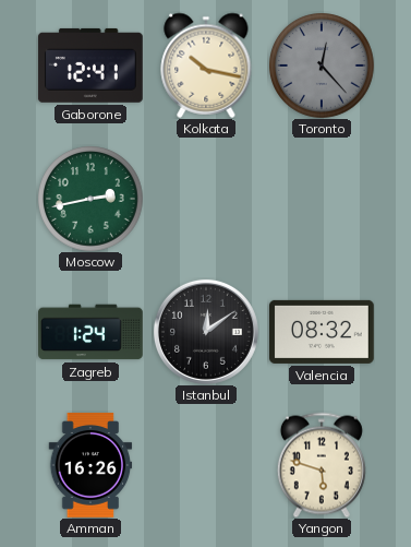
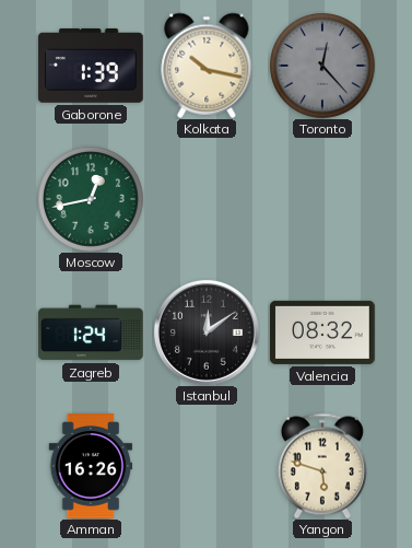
Gaborone: 12:41 -> 1:39
Moscow: 2:43 -> 12:43
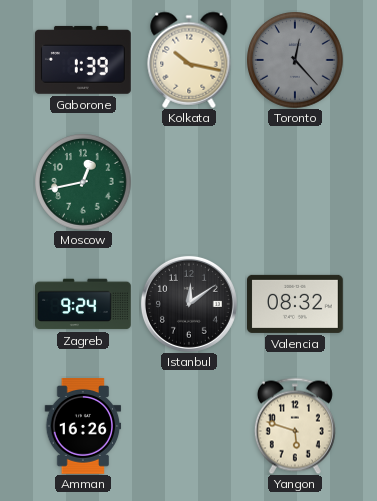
Zagreb: 1:24 -> 9:24
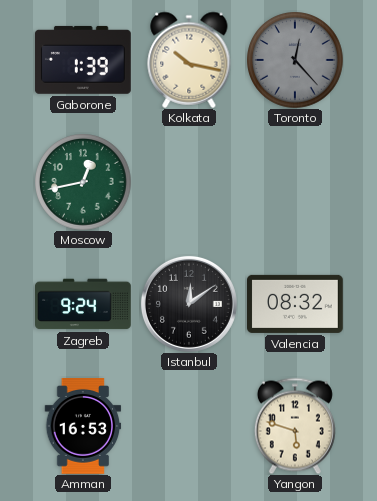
Amman: 16:26 -> 16:53
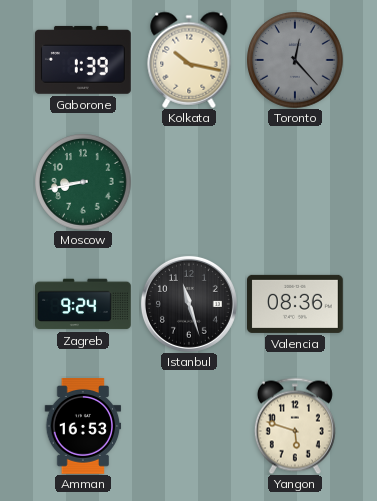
Moscow: 12:43 -> 8:43
Istanbul: 12:09 -> 11:27
Valencia: 08:32 -> 08:36
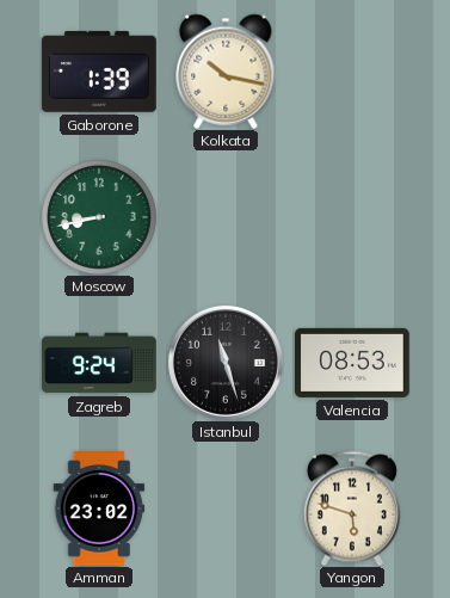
Toronto: 12:23 -> none
Valencia: 08:36 -> 08:53
Amman: 16:53 -> 23:02
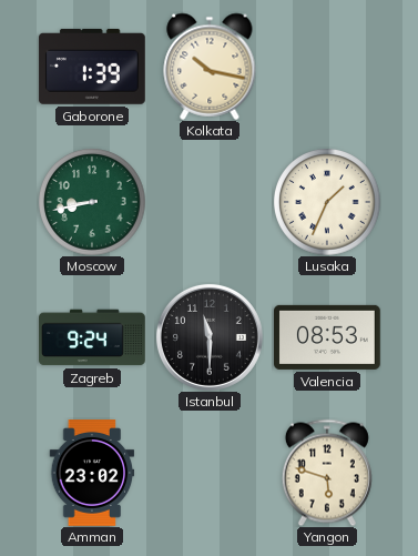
Lusaka: none -> 1:34
Istanbul: 11:27 -> 11:30
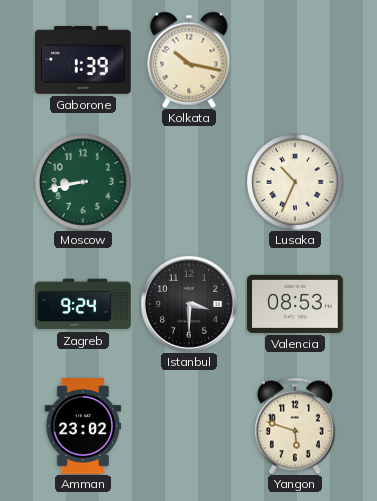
Lusaka: 1:34 -> 10:34
Istanbul: 11:30 -> 3:30
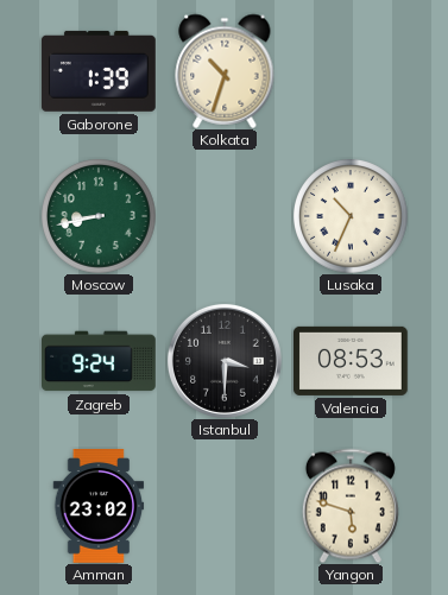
Kolkata: 10:17 -> 10:33
